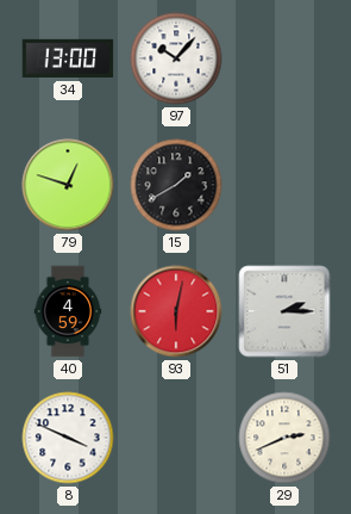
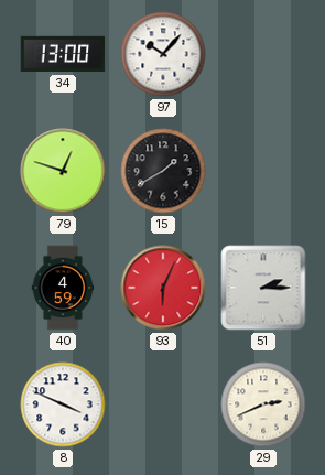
93: 6:02 -> 6:04
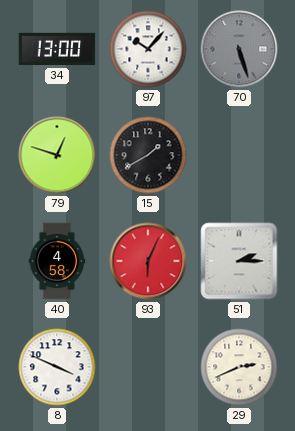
70: none -> 5:27
40: 4:59 -> 4:58
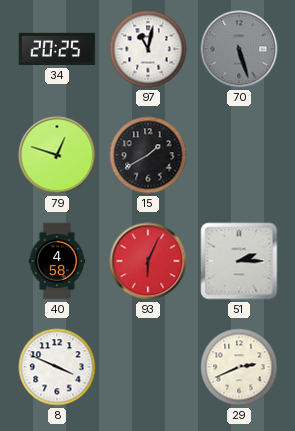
34: 13:00 -> 20:25
97: 10:07 -> 11:02
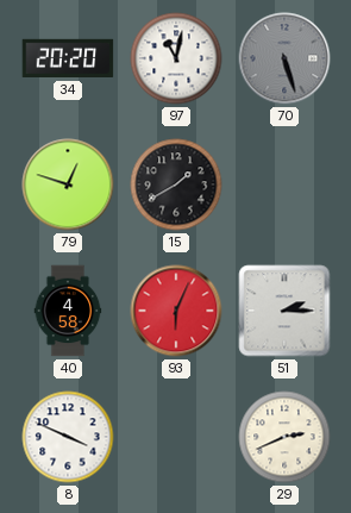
34: 20:25 -> 20:20
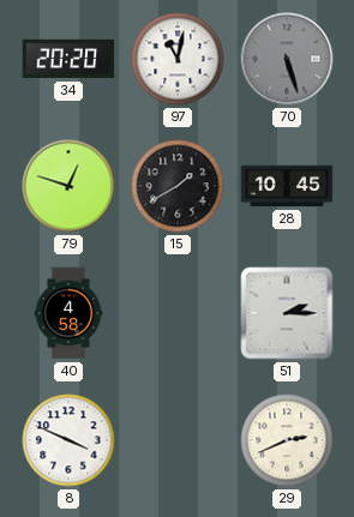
28: none -> 10:45
93: 6:04 -> none
